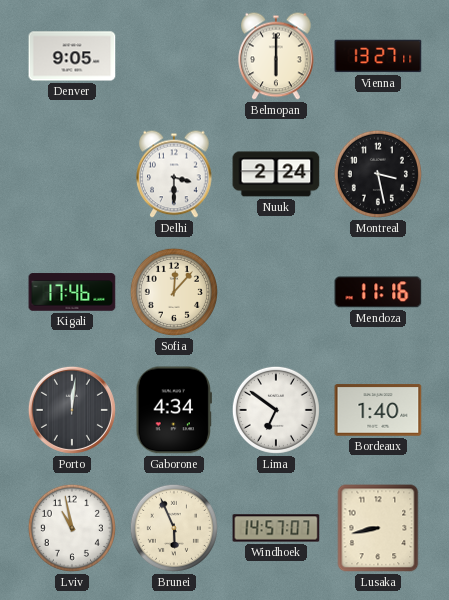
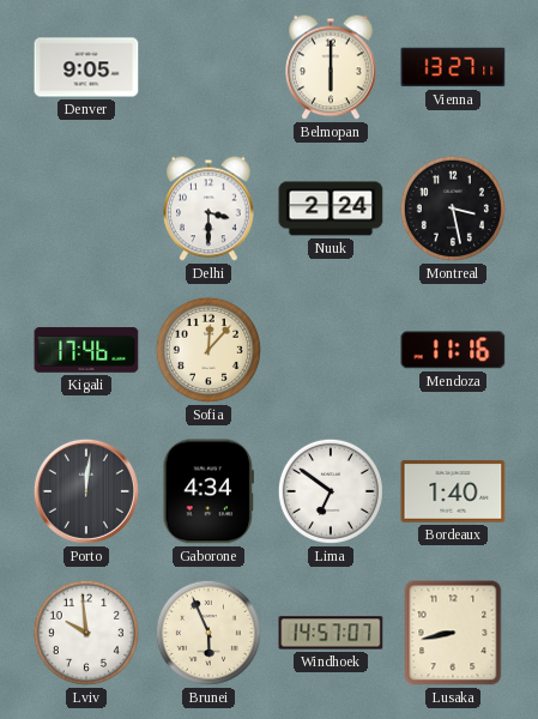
Lviv: 10:58 -> 9:59
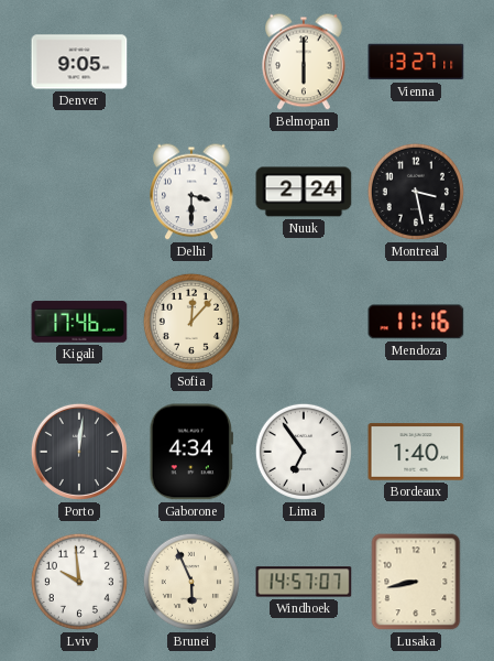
Lima: 6:51 -> 6:54
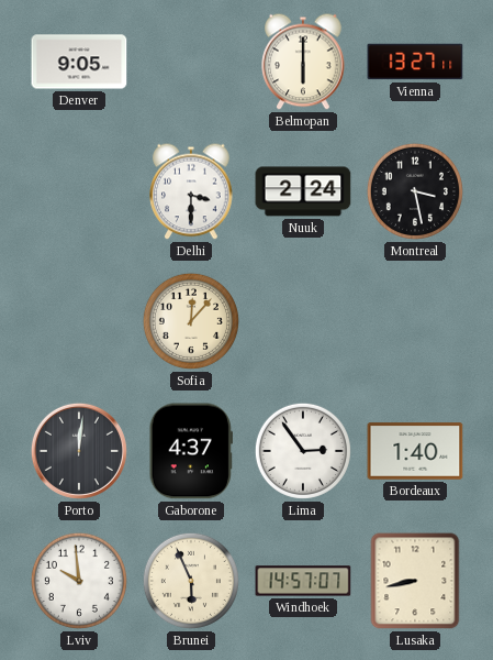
Kigali: 17:46 -> none
Mendoza: 11:16 -> none
Gaborone: 4:34 -> 4:37
Lima: 6:54 -> 2:54
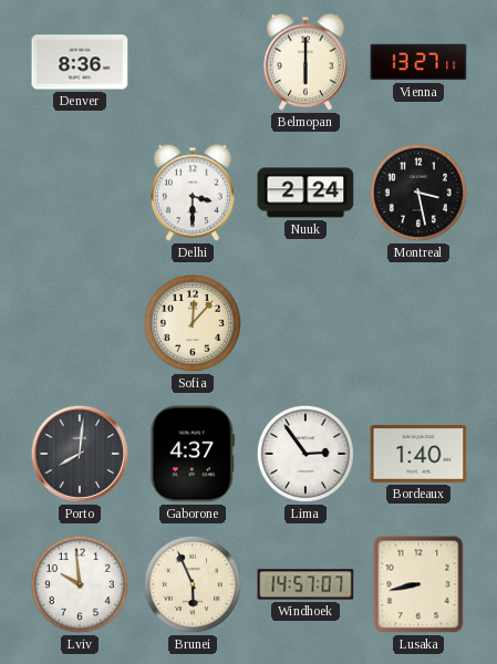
Denver: 9:05 -> 8:36
Porto: 12:01 -> 8:01
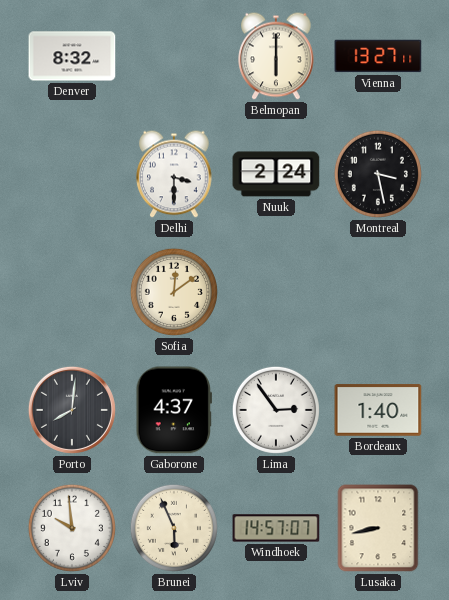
Denver: 8:36 -> 8:32
Sofia: 12:07 -> 12:09
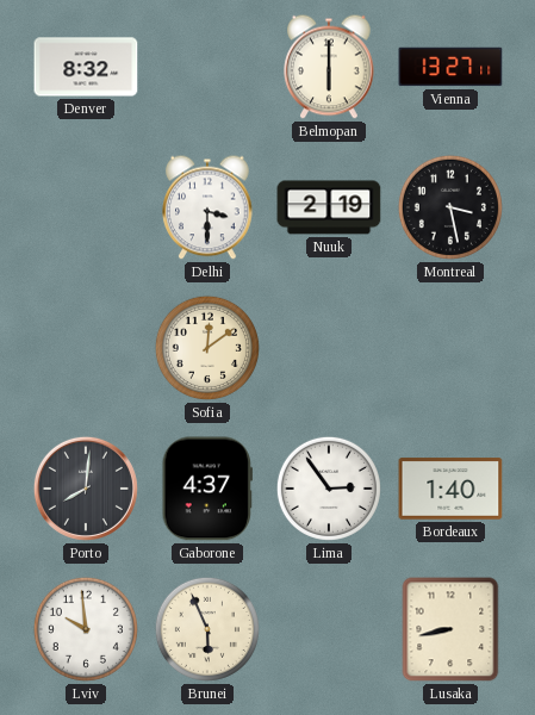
Nuuk: 2:24 -> 2:19
Windhoek: 14:57 -> none
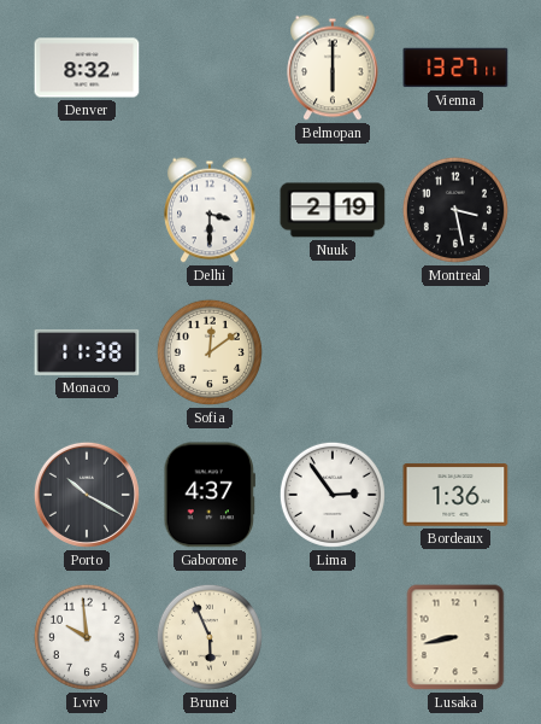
Monaco: none -> 11:38
Porto: 8:01 -> 10:20
Bordeaux: 1:40 -> 1:36
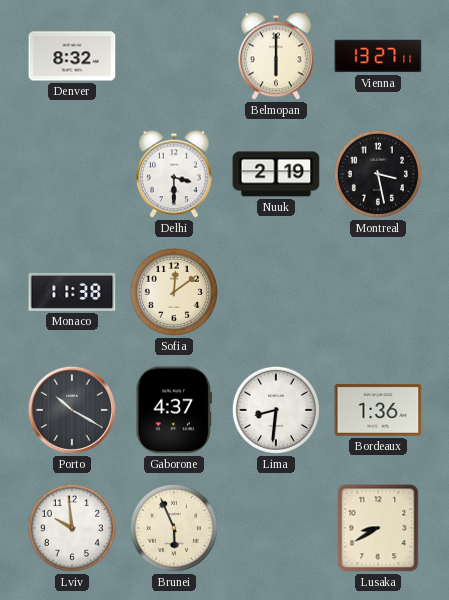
Lima: 2:54 -> 8:31
Lusaka: 8:43 -> 8:40
